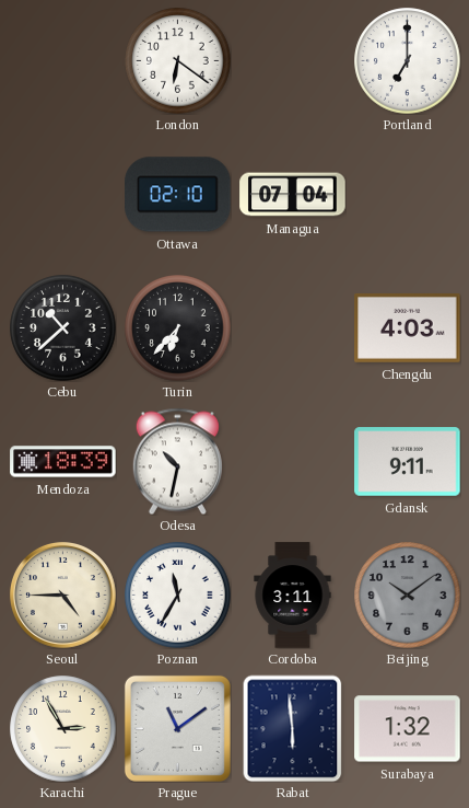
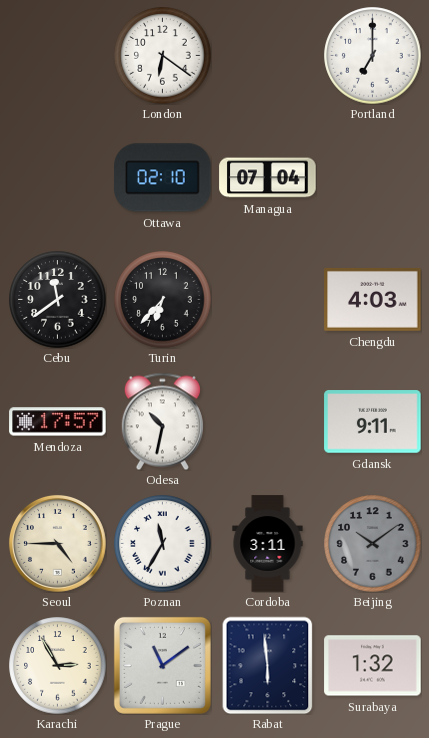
Cebu: 10:38 -> 11:39
Mendoza: 18:39 -> 17:57
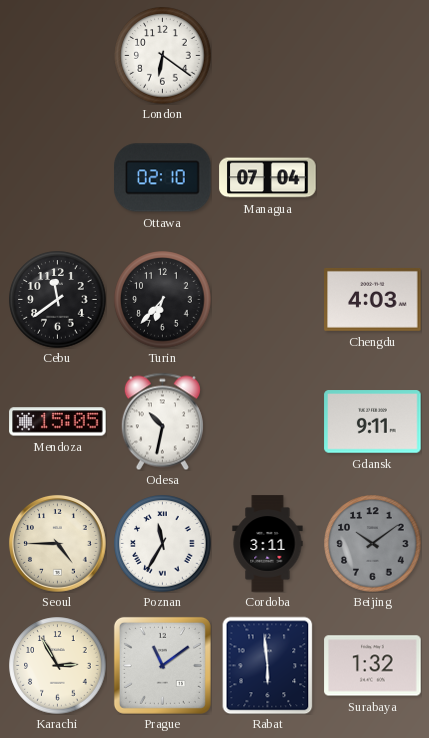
Portland: 7:00 -> none
Mendoza: 17:57 -> 15:05
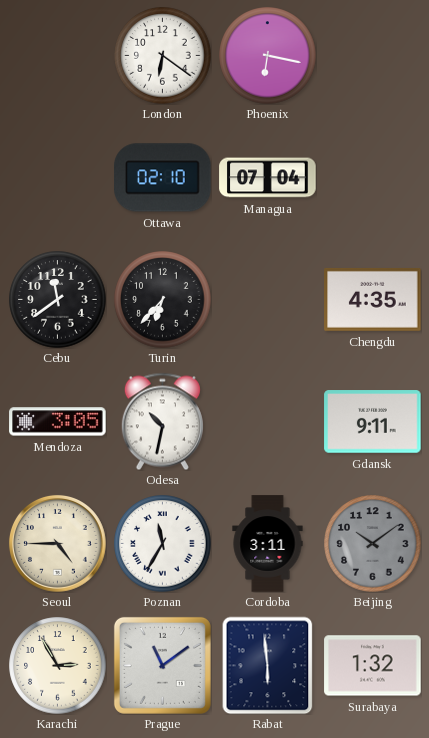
Phoenix: none -> 6:17
Chengdu: 4:03 -> 4:35
Mendoza: 15:05 -> 3:05
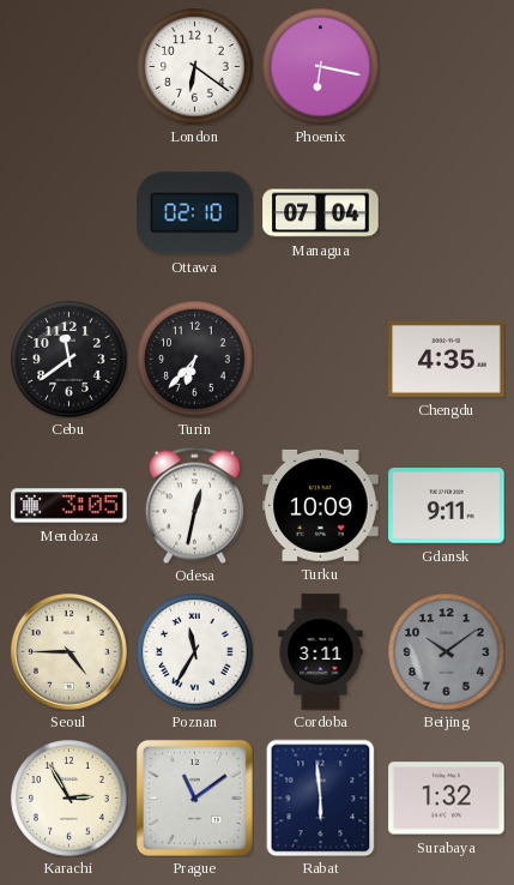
Odesa: 10:32 -> 12:32
Turku: none -> 10:09
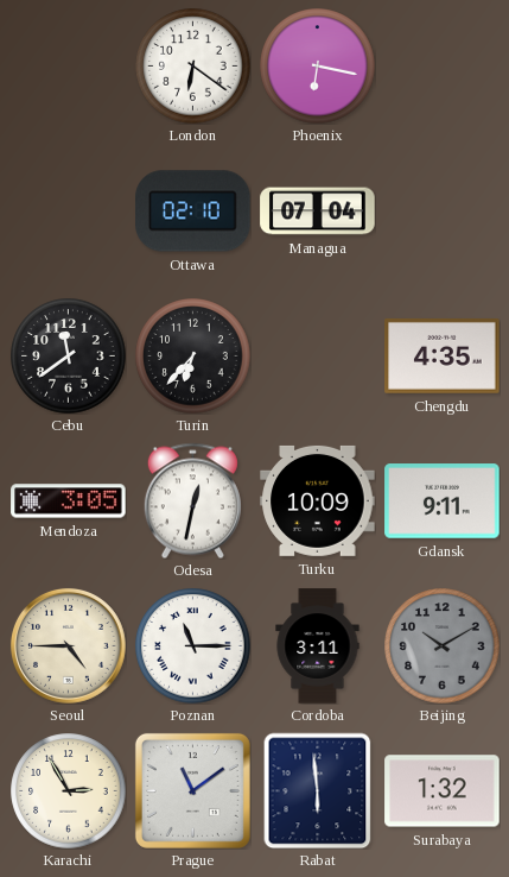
Poznan: 11:35 -> 11:15
Beijing: 10:09 -> 10:10
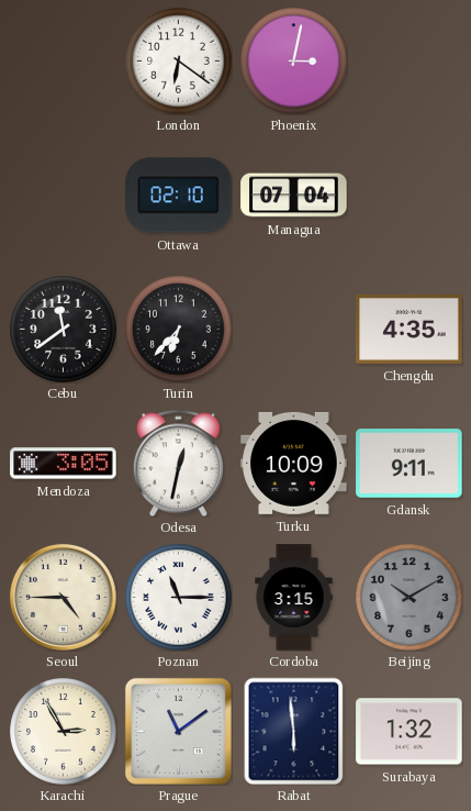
Phoenix: 6:17 -> 3:02
Cordoba: 3:11 -> 3:15
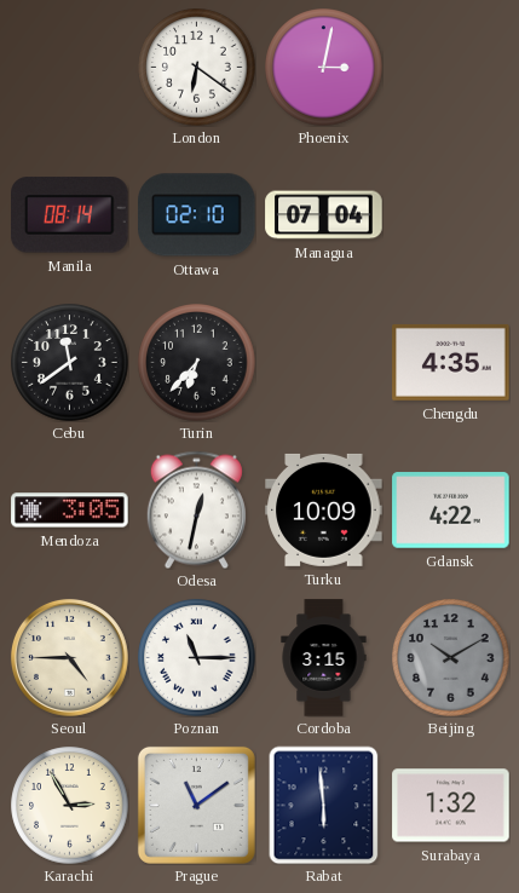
Manila: none -> 08:14
Gdansk: 9:11 -> 4:22
